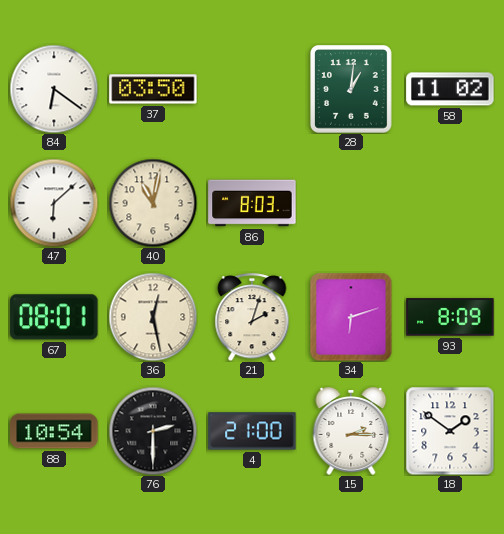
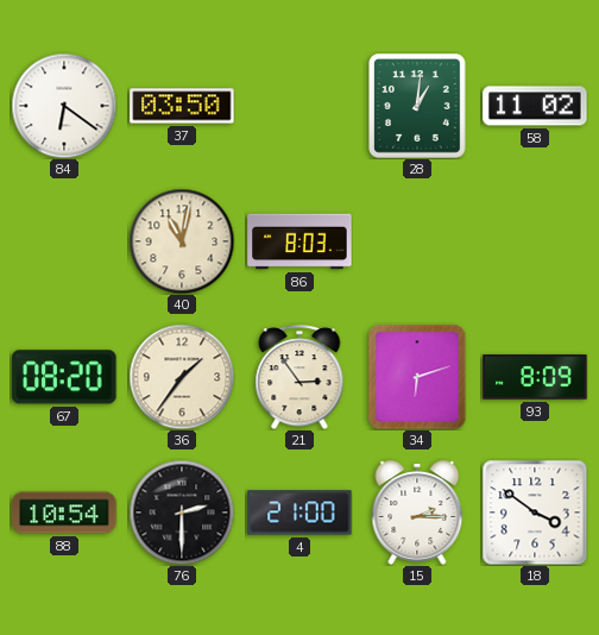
47: 6:08 -> none
67: 08:01 -> 08:20
36: 12:28 -> 1:36
21: 2:03 -> 2:54
18: 1:51 -> 3:51
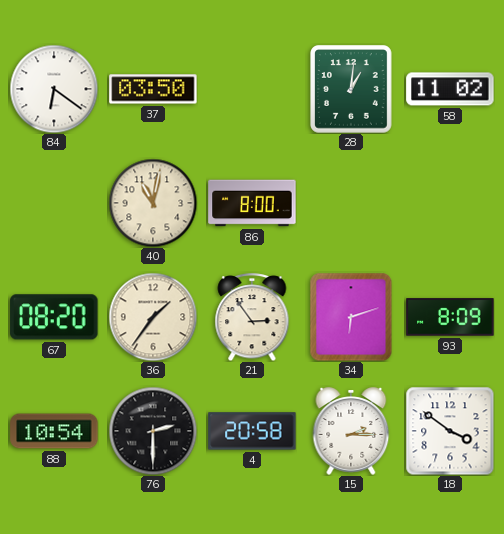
86: 8:03 -> 8:00
4: 21:00 -> 20:58
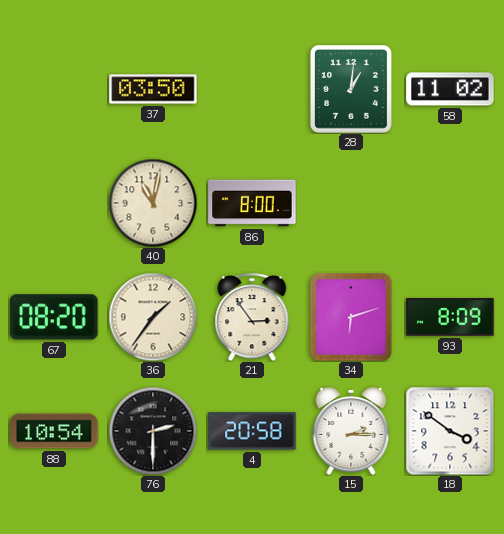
84: 6:21 -> none
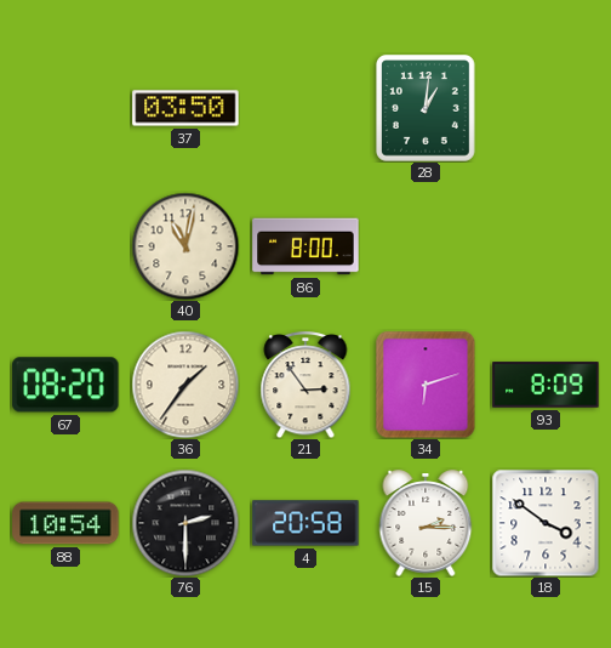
58: 11:02 -> none
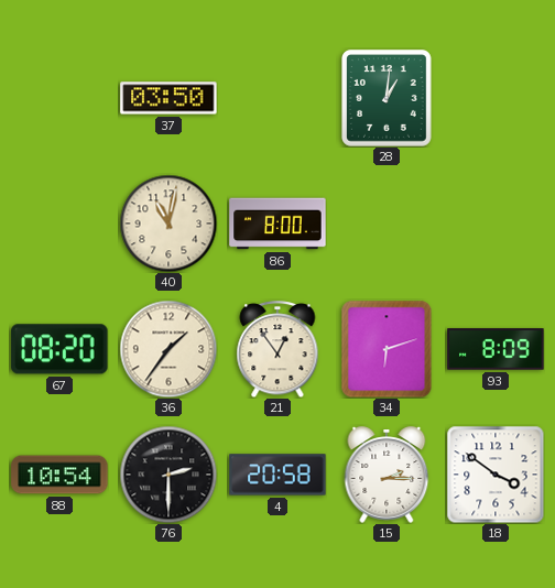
21: 2:54 -> 12:54
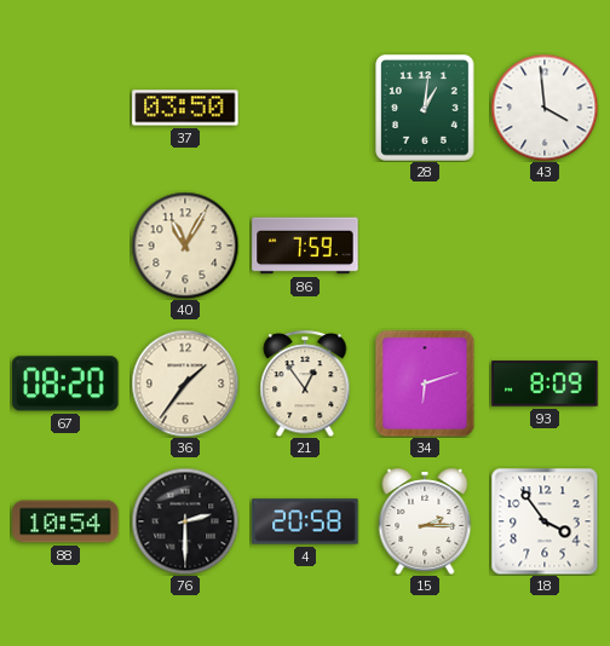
43: none -> 3:59
40: 11:02 -> 11:05
86: 8:00 -> 7:59
18: 3:51 -> 3:54
